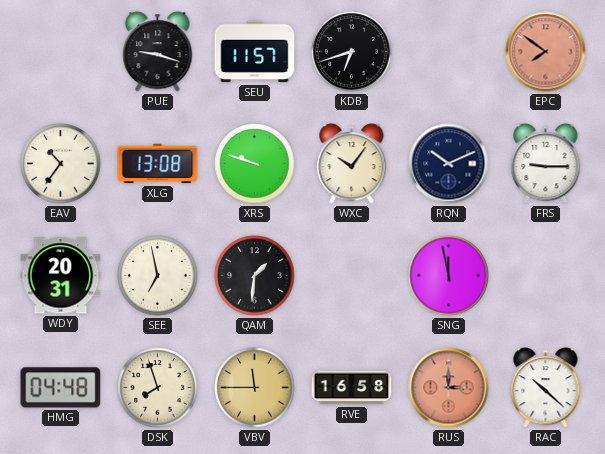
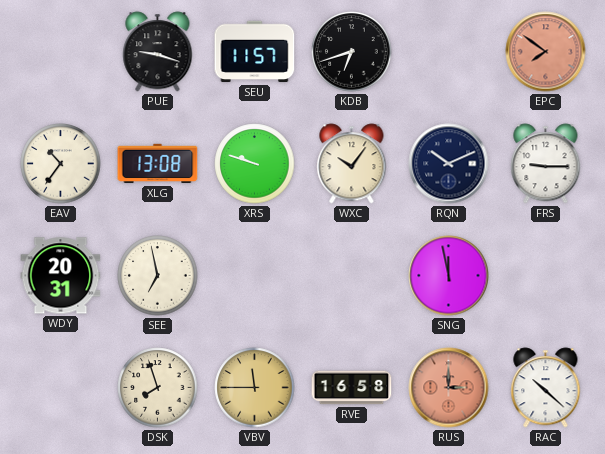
QAM: 1:31 -> none
HMG: 04:48 -> none
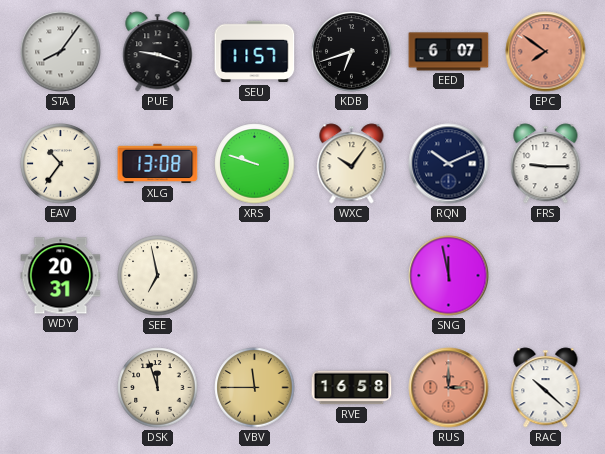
STA: none -> 8:06
EED: none -> 6:07
DSK: 7:57 -> 11:57
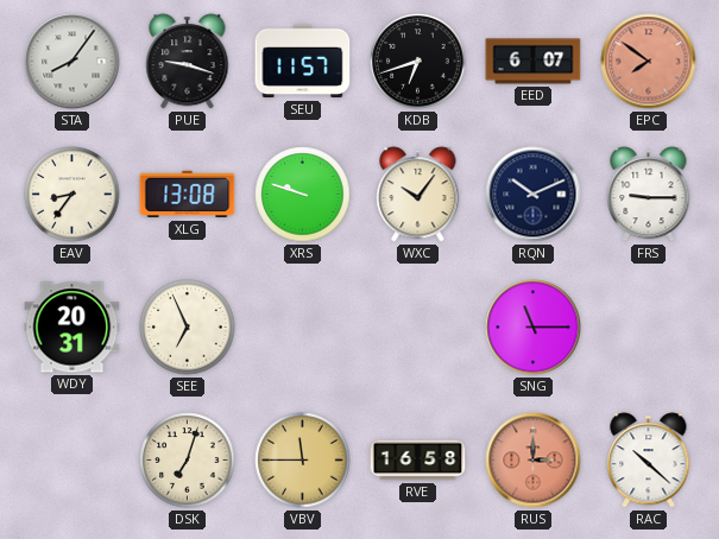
EAV: 10:36 -> 8:36
SEE: 6:58 -> 6:56
SNG: 11:58 -> 11:15
DSK: 11:57 -> 7:03
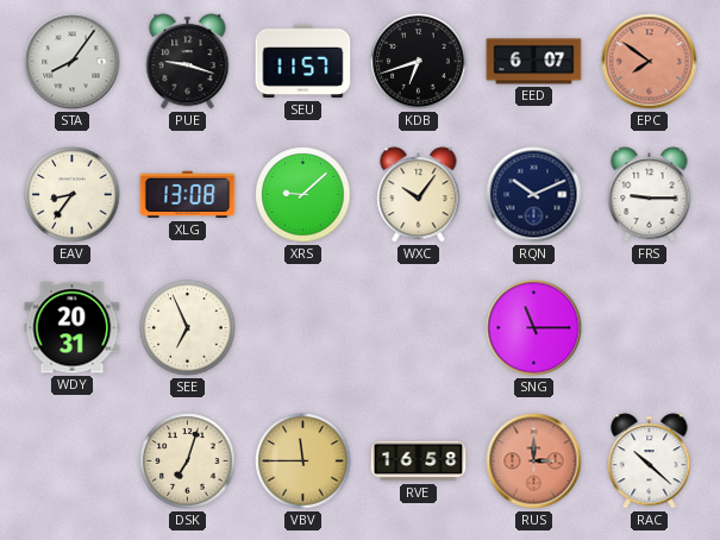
XRS: 9:48 -> 9:08
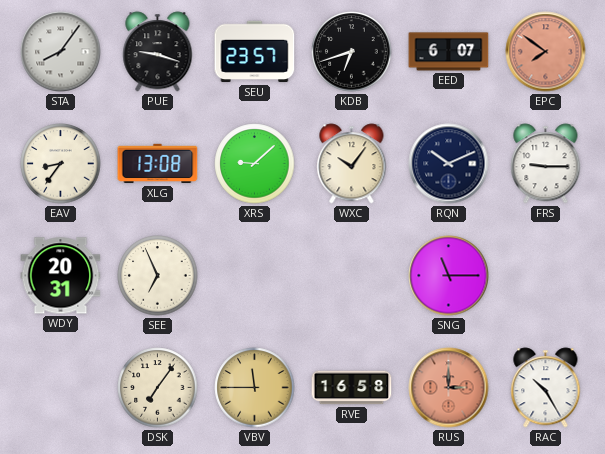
SEU: 11:57 -> 23:57
DSK: 7:03 -> 7:06
RAC: 10:22 -> 10:25
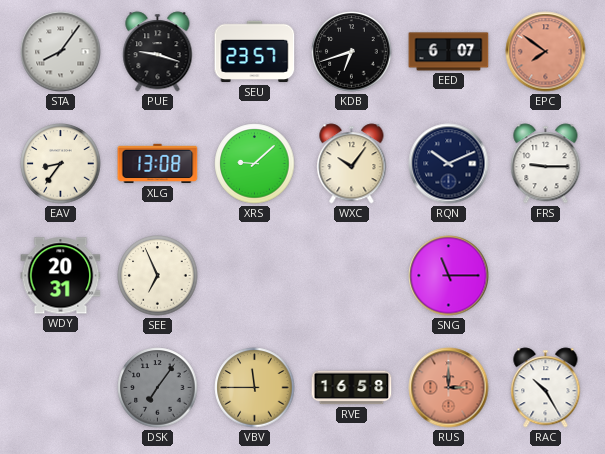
DSK dial: cream -> grey
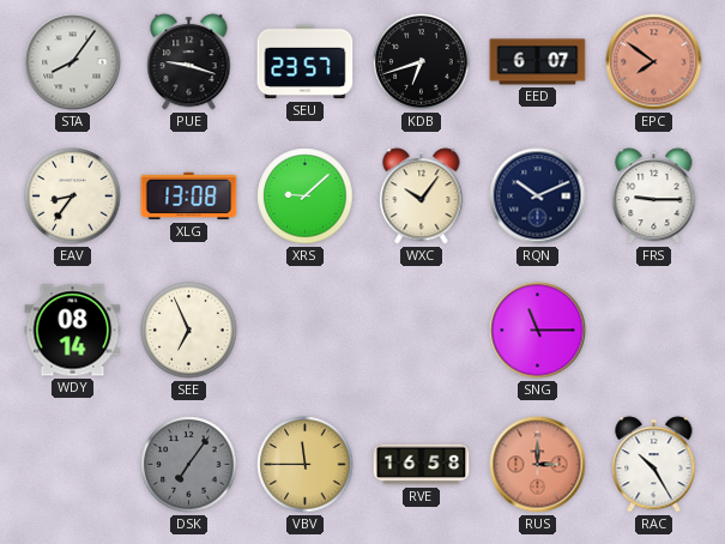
WDY: 20:31 -> 08:14
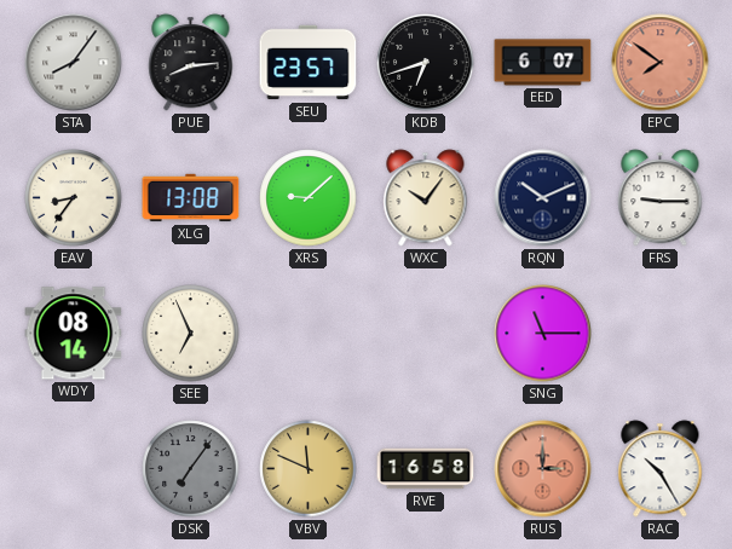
PUE: 9:18 -> 8:14
VBV: 11:45 -> 11:49
